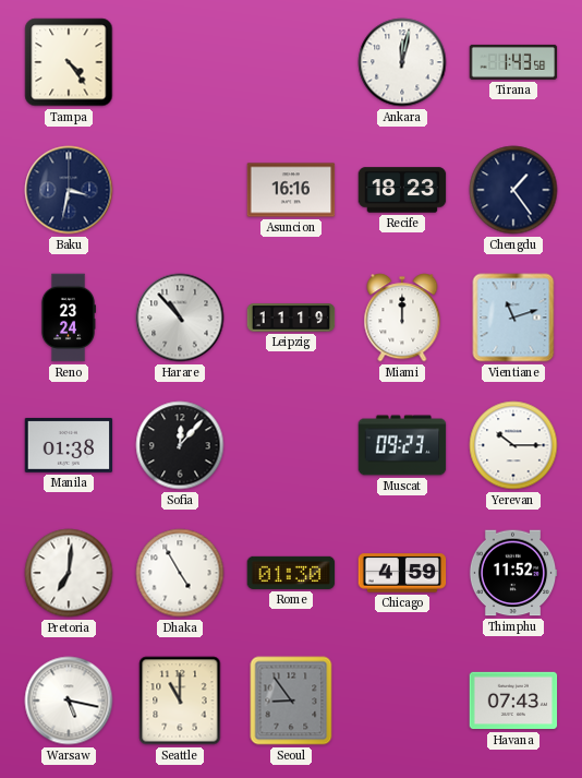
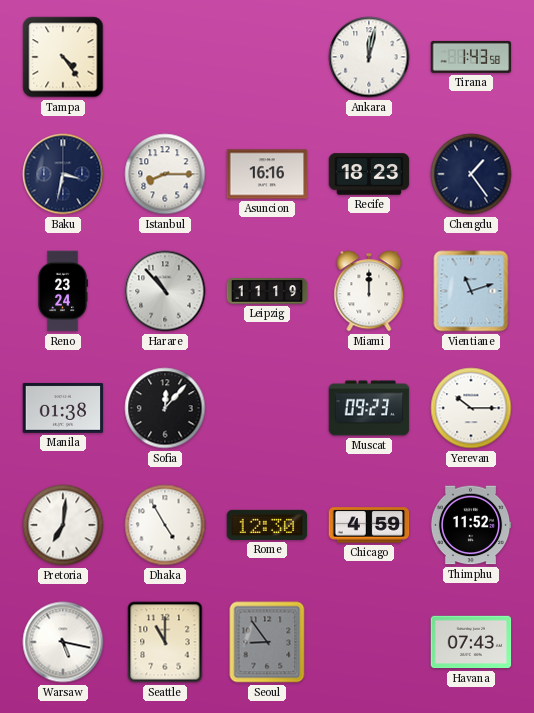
Istanbul: none -> 8:15
Rome: 01:30 -> 12:30
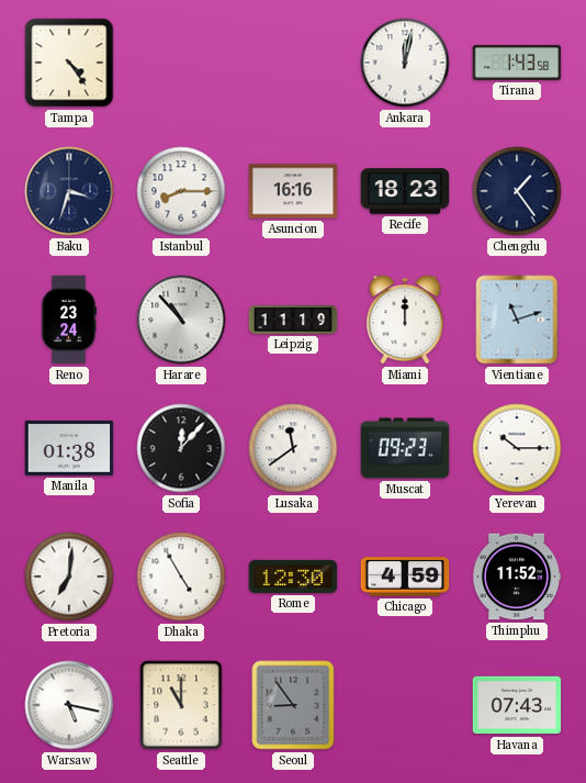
Baku: 3:32 -> 3:33
Lusaka: none -> 11:39
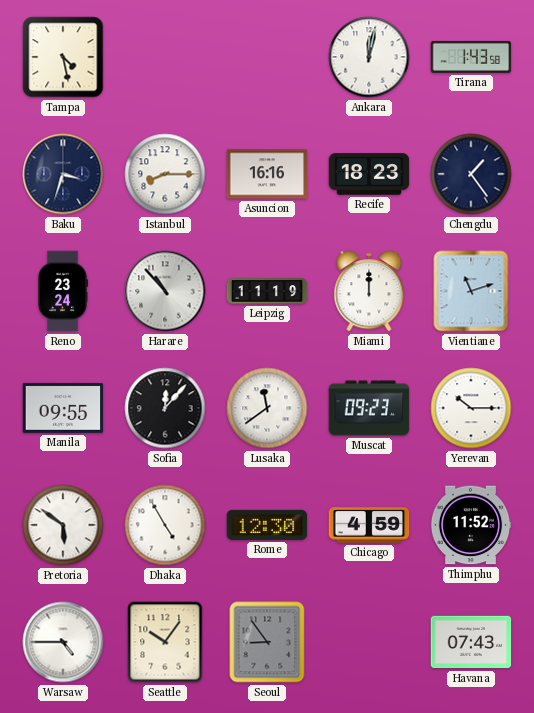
Tampa: 4:24 -> 4:28
Manila: 01:38 -> 09:55
Pretoria: 7:01 -> 5:51
Warsaw: 5:17 -> 4:45
Seattle: 11:00 -> 10:06
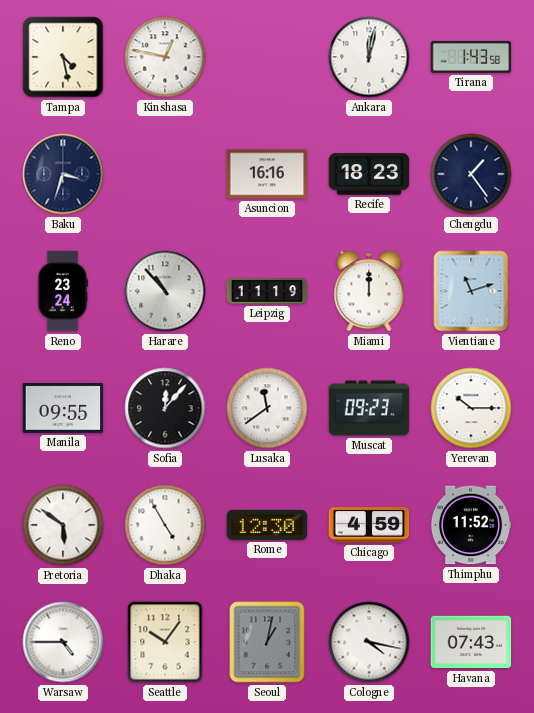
Kinshasa: none -> 12:47
Istanbul: 8:15 -> none
Seoul: 8:54 -> 1:02
Cologne: none -> 4:17
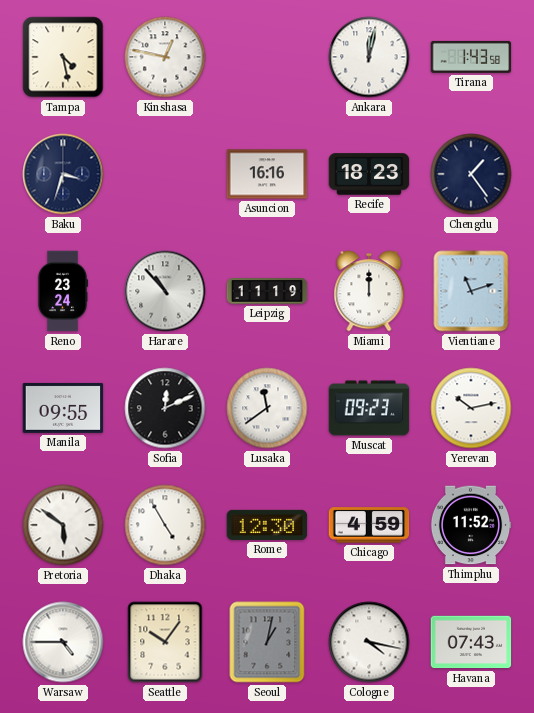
Sofia: 12:07 -> 12:11
Yerevan: 10:15 -> 10:13
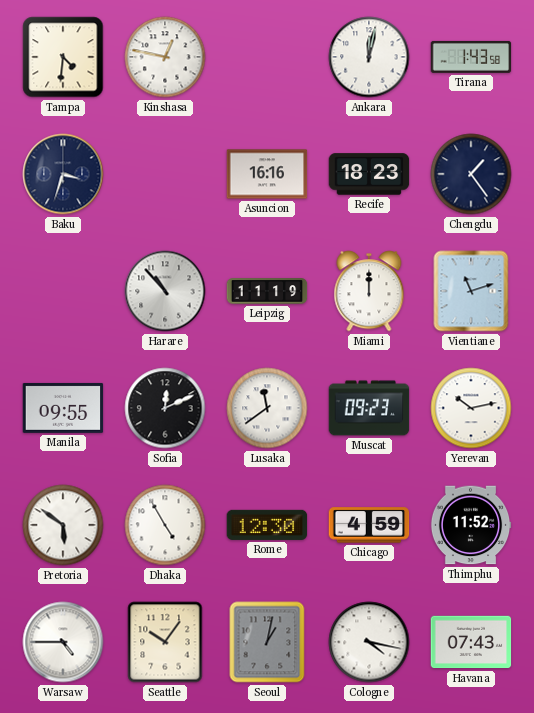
Tampa: 4:28 -> 4:31
Reno: 23:24 -> none
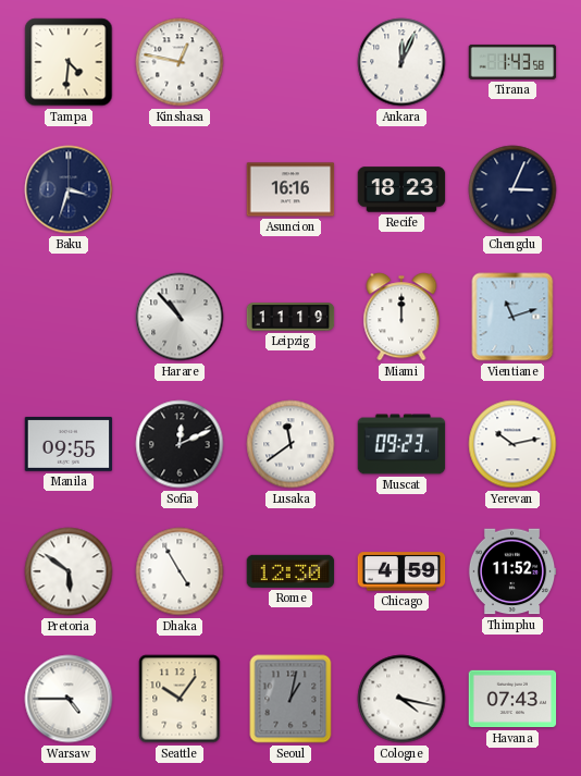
Ankara: 12:02 -> 12:04
Chengdu: 1:24 -> 3:04
